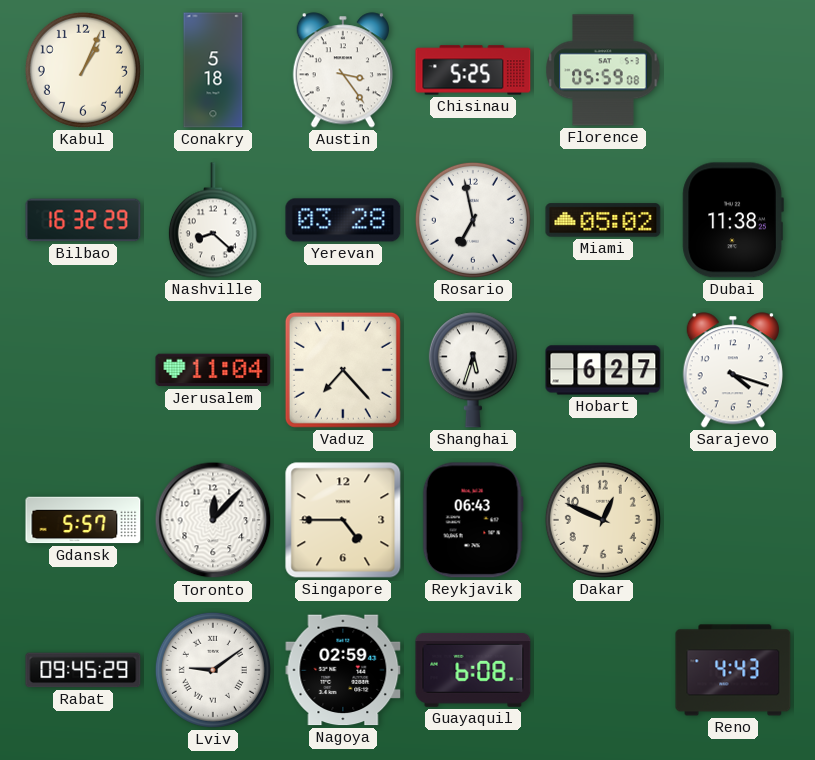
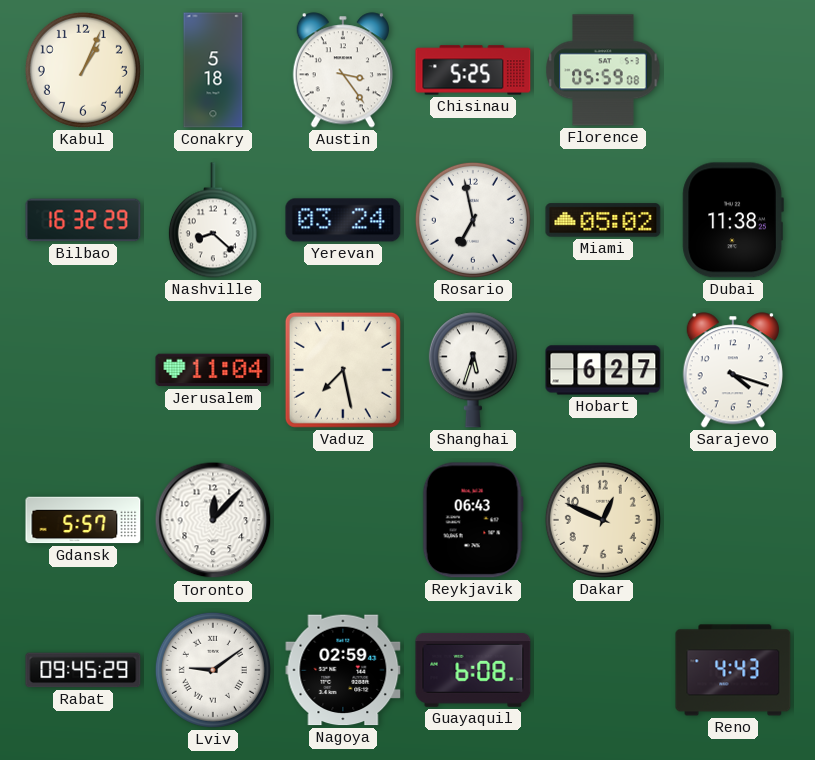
Yerevan: 03:28 -> 03:24
Vaduz: 7:23 -> 7:28
Singapore: 4:45 -> none
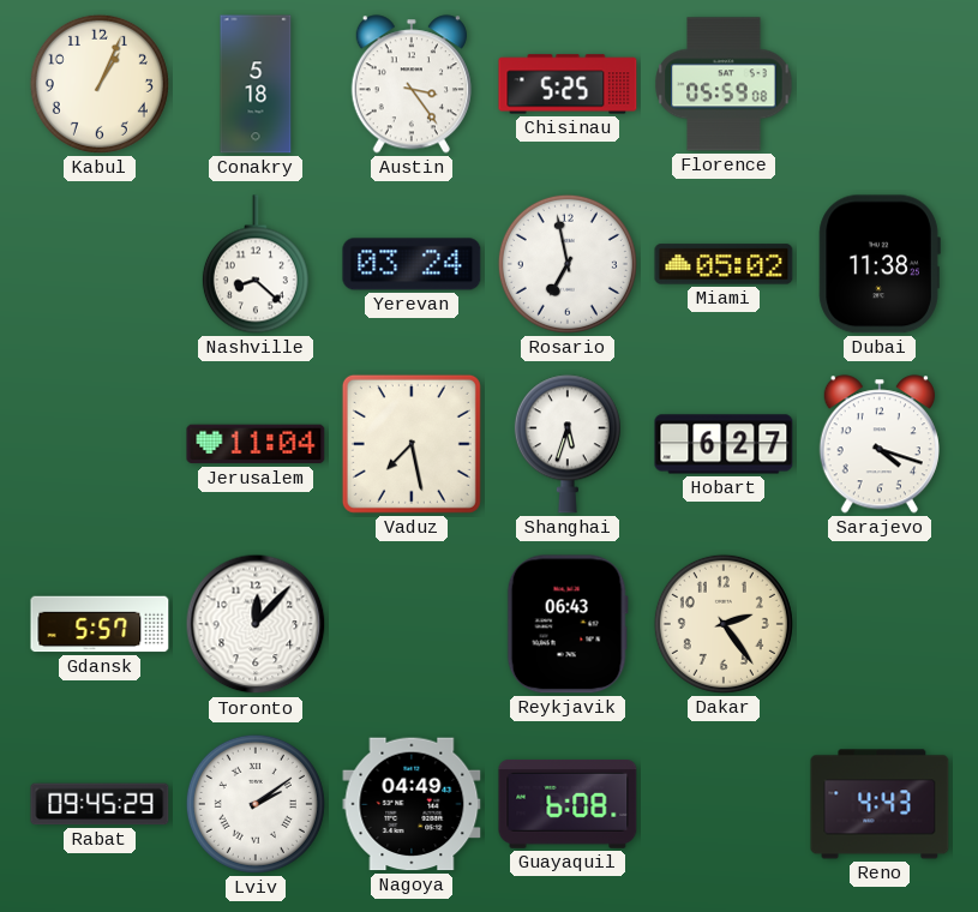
Bilbao: 16:32 -> none
Dakar: 12:49 -> 2:24
Lviv: 9:09 -> 2:09
Nagoya: 02:59 -> 04:49
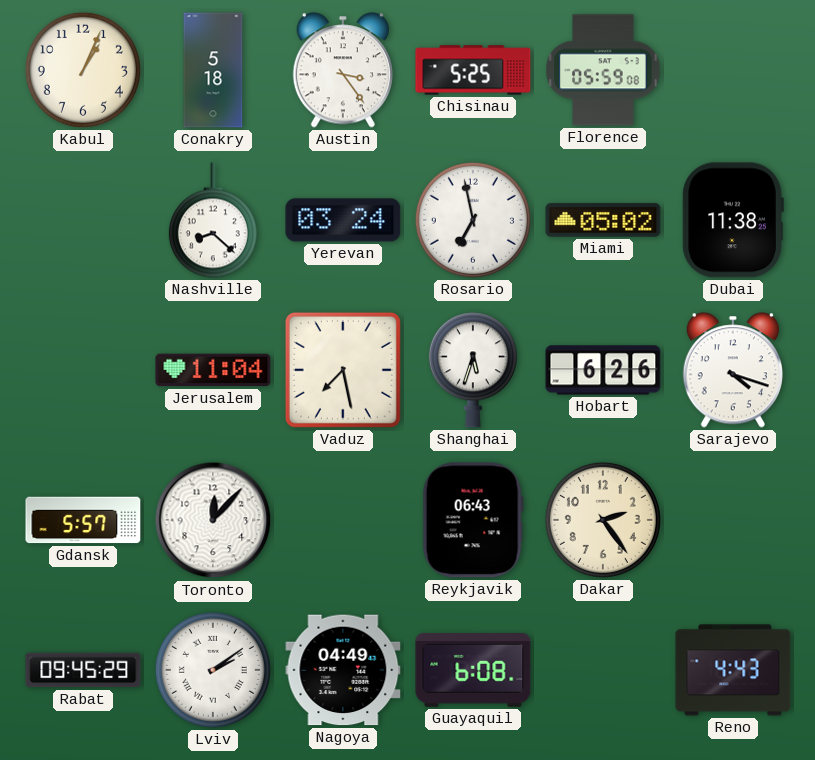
Hobart: 6:27 -> 6:26
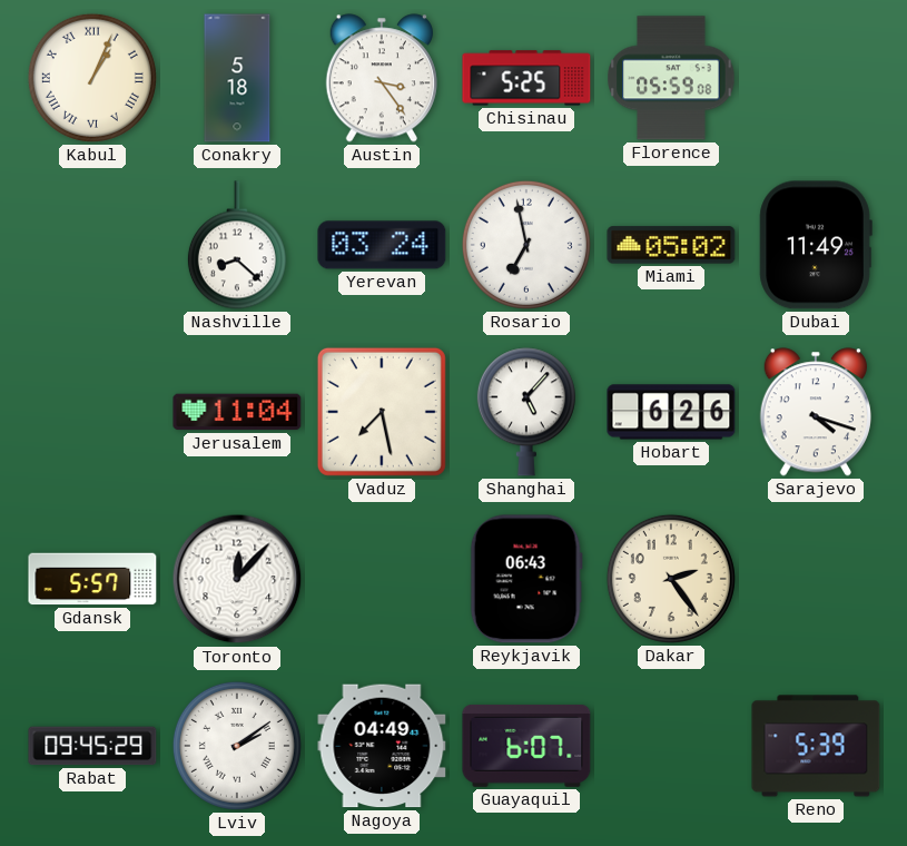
Kabul numerals: Arabic -> Roman
Dubai: 11:38 -> 11:49
Shanghai: 5:33 -> 5:07
Guayaquil: 6:08 -> 6:07
Reno: 4:43 -> 5:39
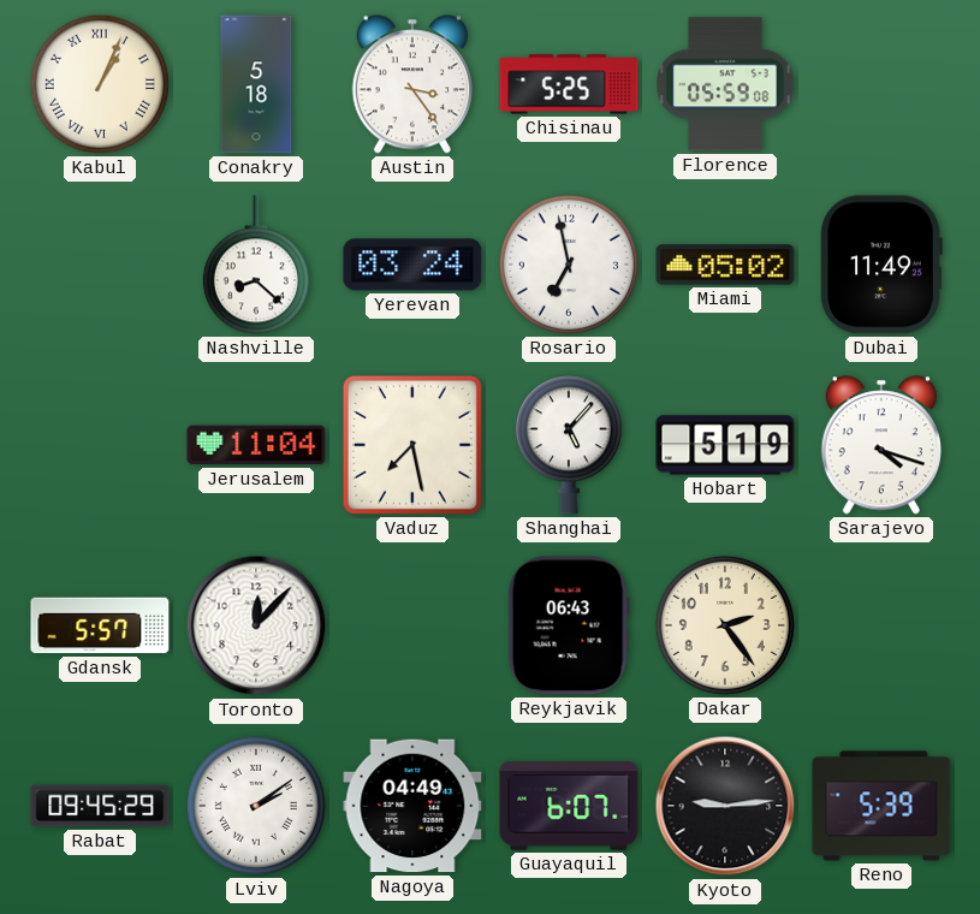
Hobart: 6:26 -> 5:19
Kyoto: none -> 9:14
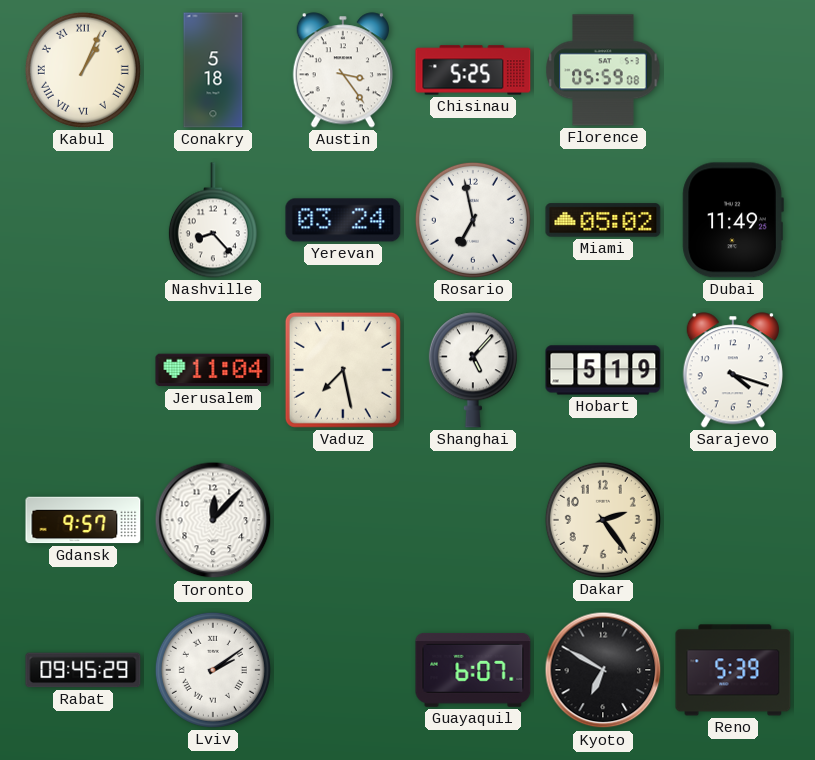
Nashville: 8:22 -> 8:23
Gdansk: 5:57 -> 9:57
Reykjavik: 06:43 -> none
Nagoya: 04:49 -> none
Kyoto: 9:14 -> 6:50
